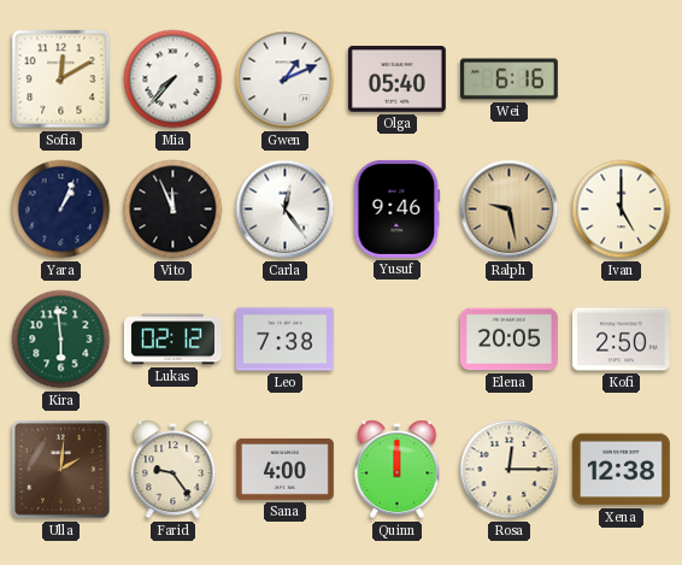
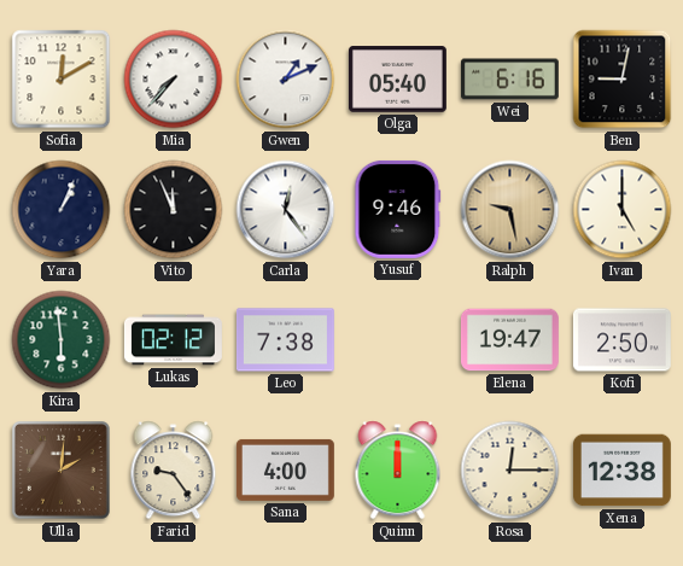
Ben: none -> 9:02
Elena: 20:05 -> 19:47
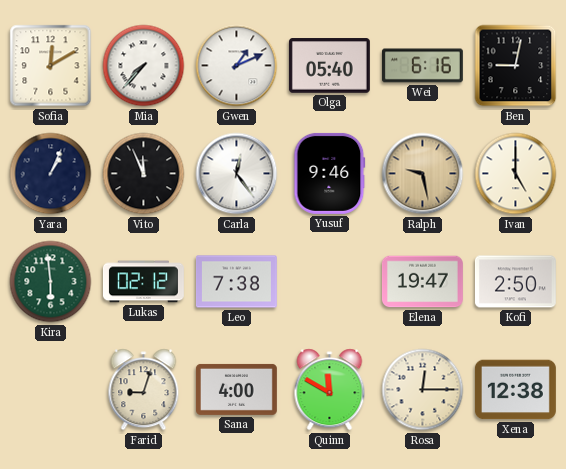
Ulla: 2:01 -> none
Farid: 9:24 -> 9:03
Quinn: 12:00 -> 11:50
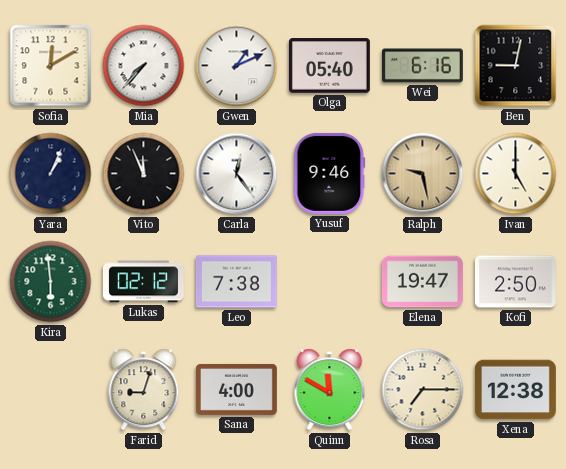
Rosa: 12:15 -> 7:15
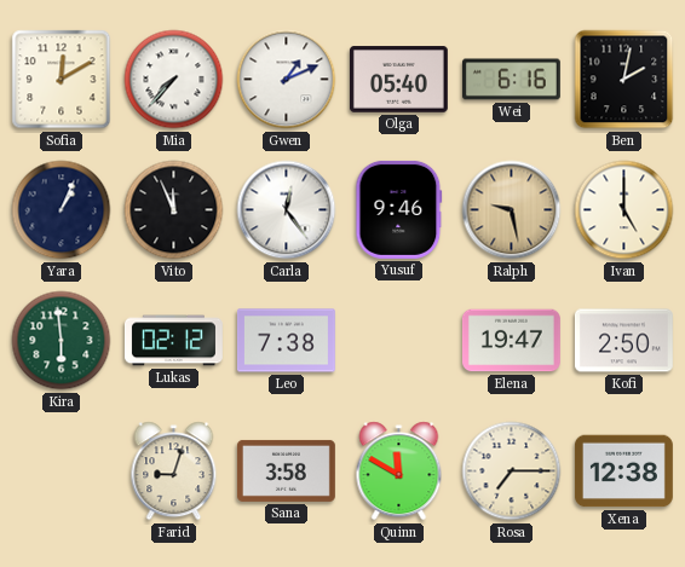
Ben: 9:02 -> 2:02
Sana: 4:00 -> 3:58
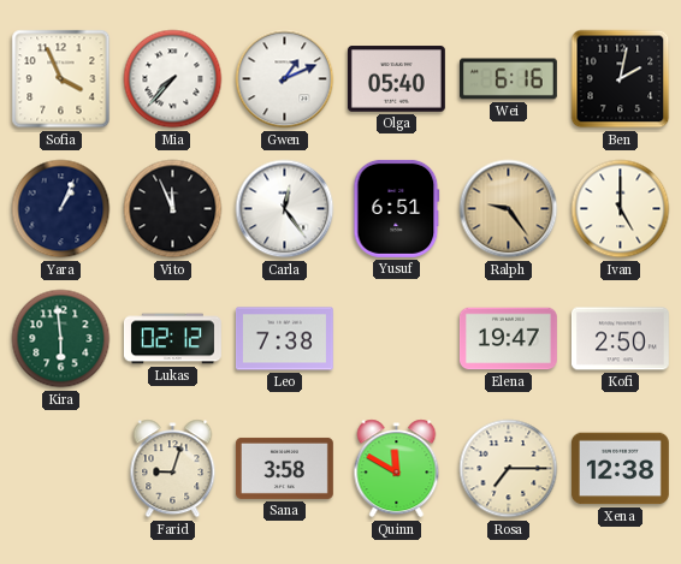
Sofia: 12:10 -> 3:56
Yusuf: 9:46 -> 6:51
Ralph: 9:28 -> 9:24
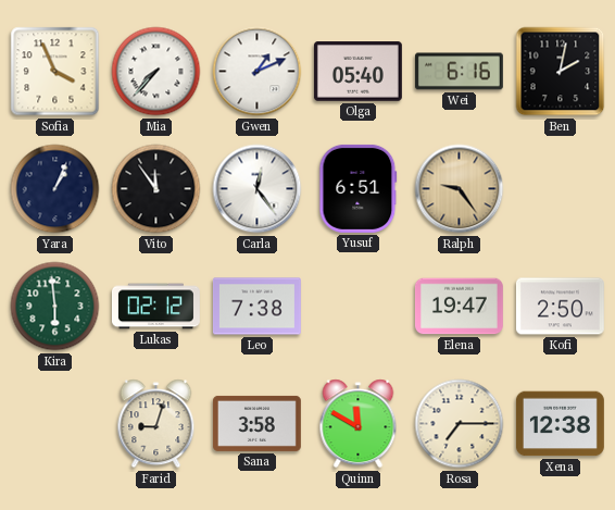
Vito: 11:56 -> 11:54
Ivan: 5:00 -> none
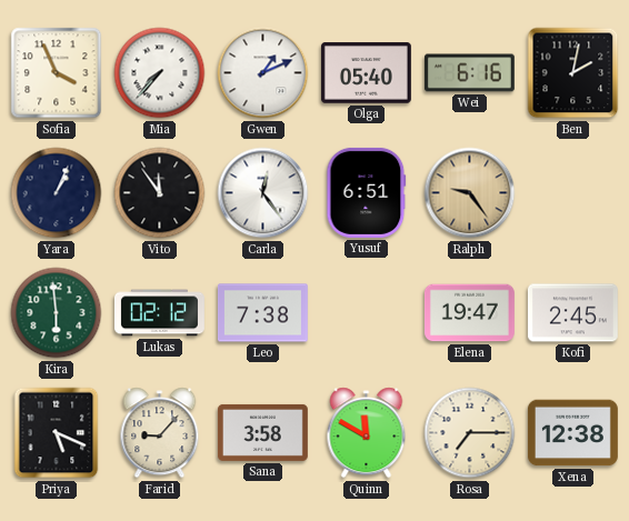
Kofi: 2:50 -> 2:45
Priya: none -> 5:19
Farid: 9:03 -> 9:07
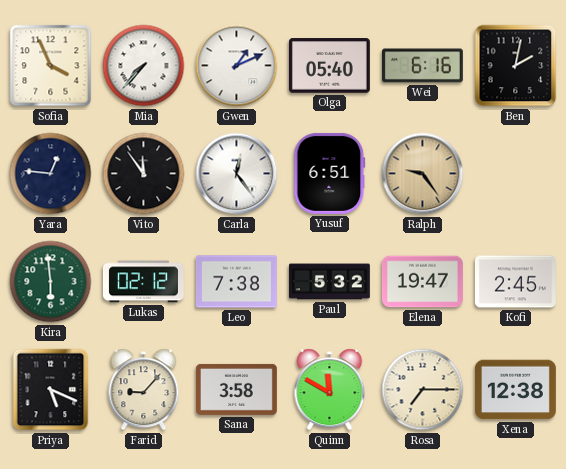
Yara: 1:04 -> 12:46
Paul: none -> 5:32
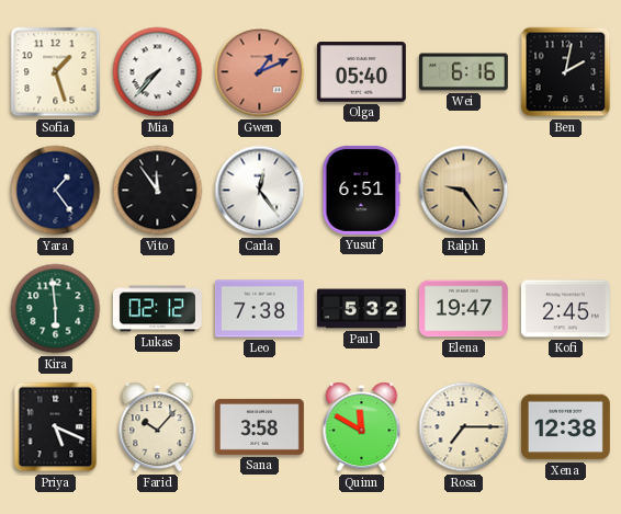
Sofia: 3:56 -> 1:27
Gwen dial: white -> salmon
Yara: 12:46 -> 1:24
Farid: 9:07 -> 10:07
